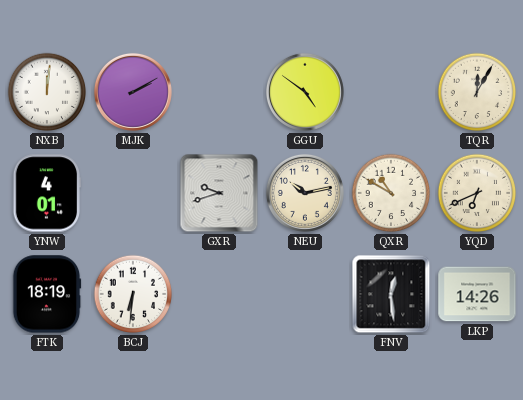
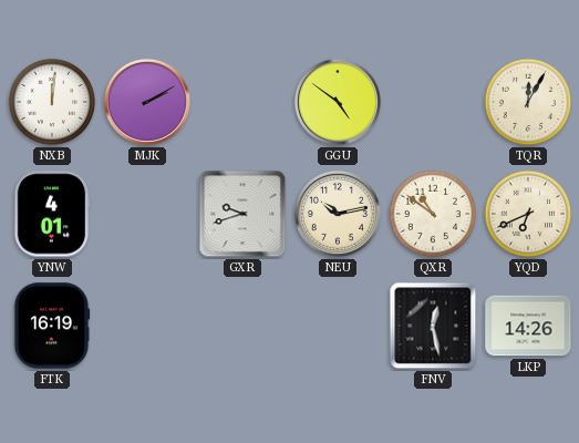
QXR: 10:50 -> 10:51
FTK: 18:19 -> 16:19
BCJ: 6:31 -> none
FNV: 12:29 -> 12:28
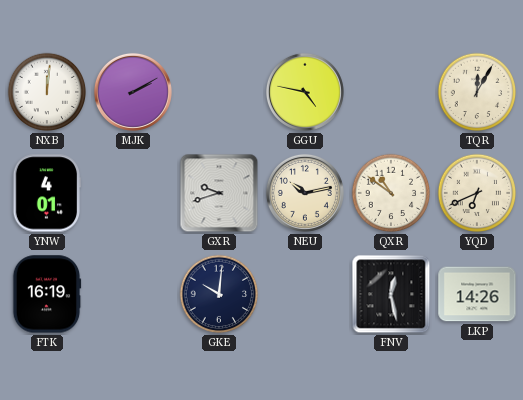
GGU: 4:51 -> 4:47
GKE: none -> 10:01
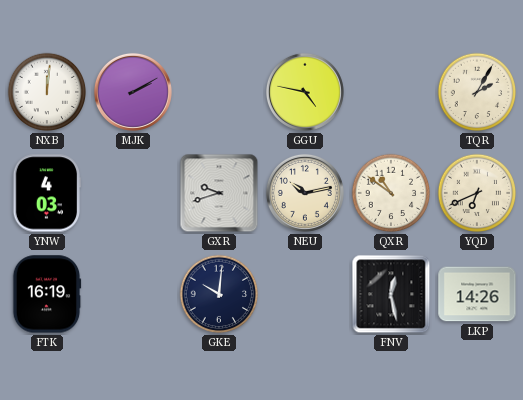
TQR: 12:05 -> 2:05
YNW: 4:01 -> 4:03
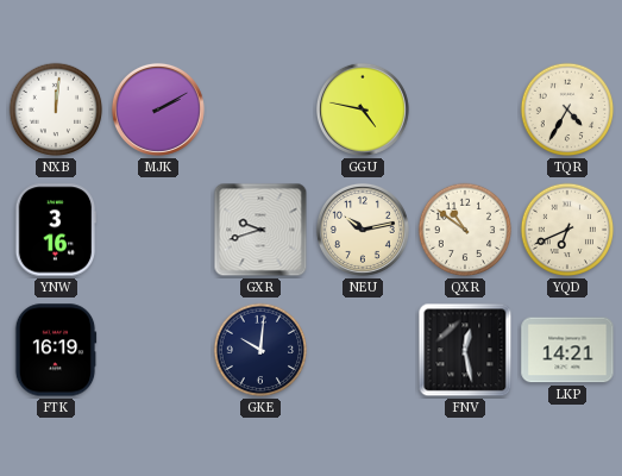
TQR: 2:05 -> 4:35
YNW: 4:03 -> 3:16
LKP: 14:26 -> 14:21
